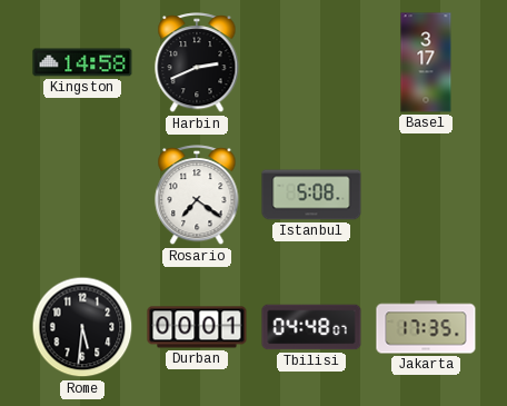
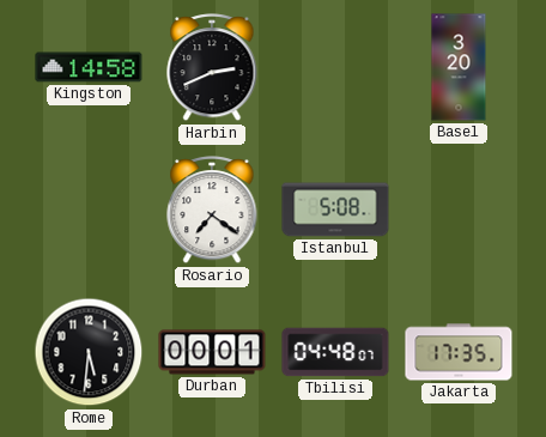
Basel: 3:17 -> 3:20
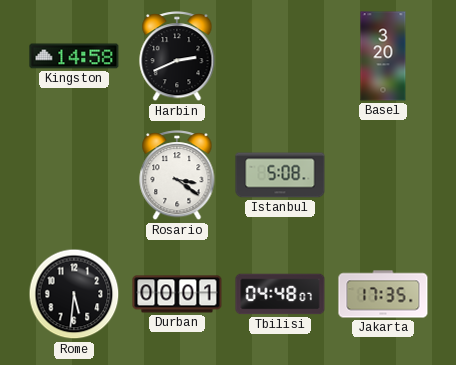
Rosario: 7:21 -> 3:21
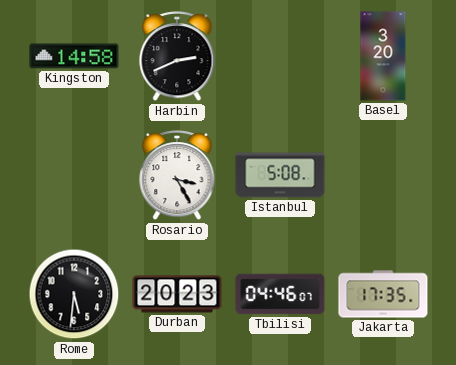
Rosario: 3:21 -> 3:25
Durban: 00:01 -> 20:23
Tbilisi: 04:48 -> 04:46
